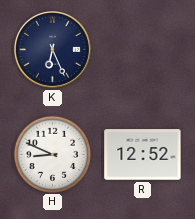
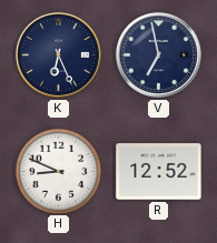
V: none -> 6:58
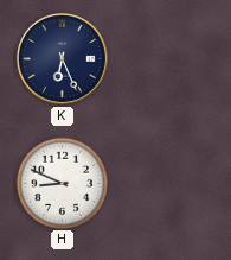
V: 6:58 -> none
R: 12:52 -> none
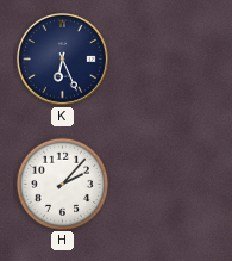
H: 8:49 -> 2:07
